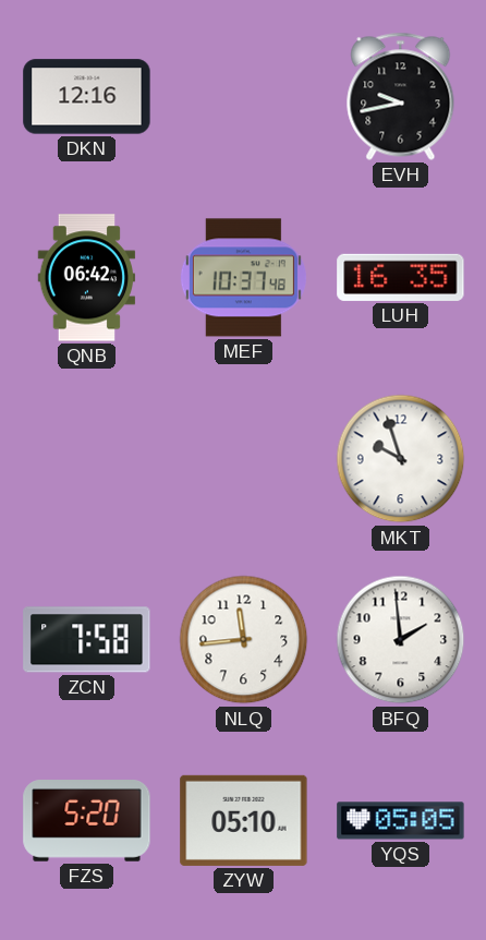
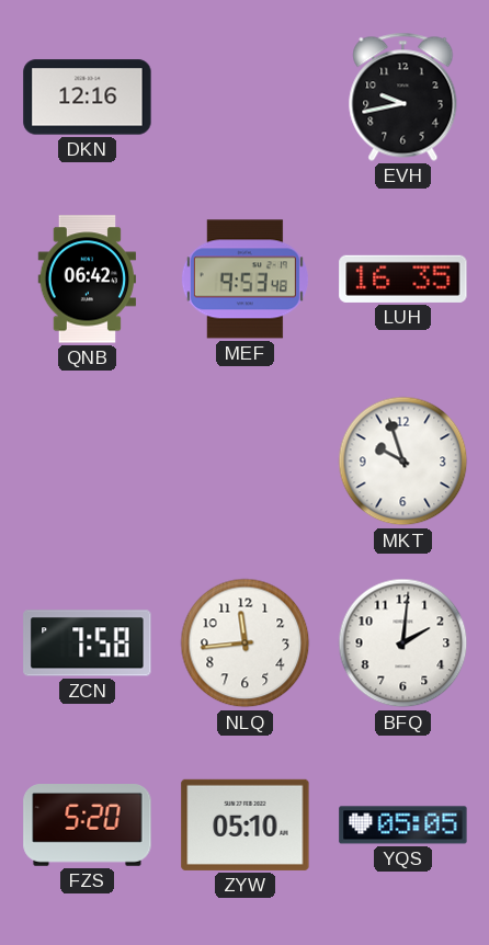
MEF: 10:37 -> 9:53
BFQ: 1:59 -> 2:01
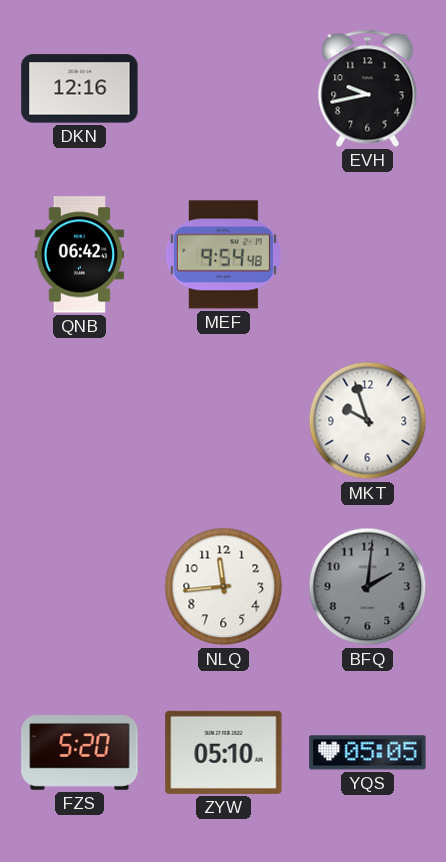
MEF: 9:53 -> 9:54
LUH: 16:35 -> none
ZCN: 7:58 -> none
BFQ dial: white -> grey
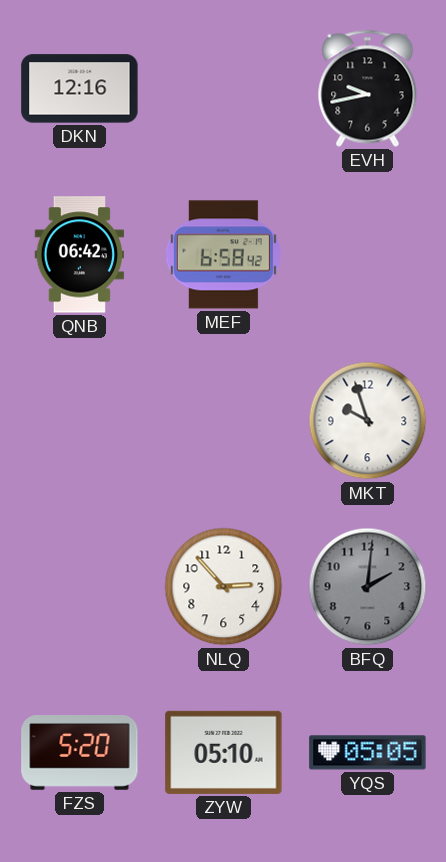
MEF: 9:54 -> 6:58
NLQ: 11:44 -> 2:53
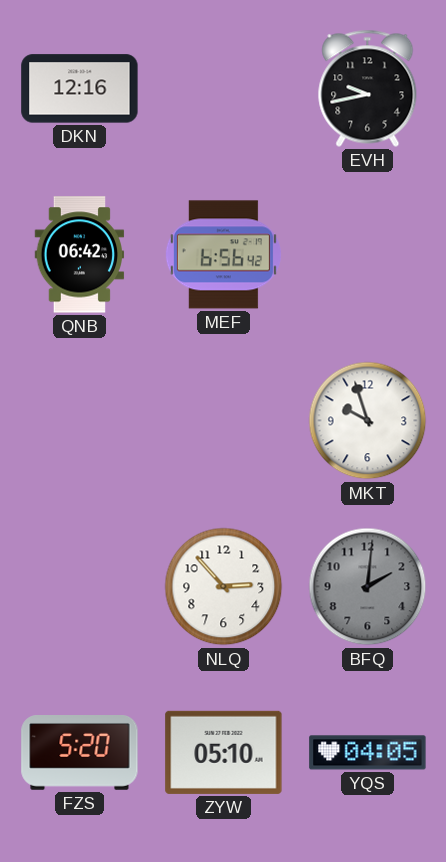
MEF: 6:58 -> 6:56
YQS: 05:05 -> 04:05
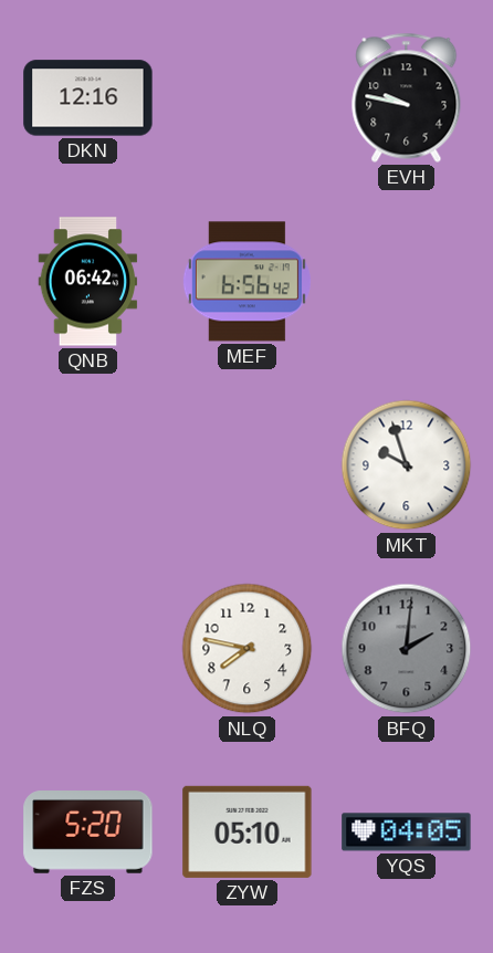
EVH: 9:43 -> 9:47
NLQ: 2:53 -> 7:47
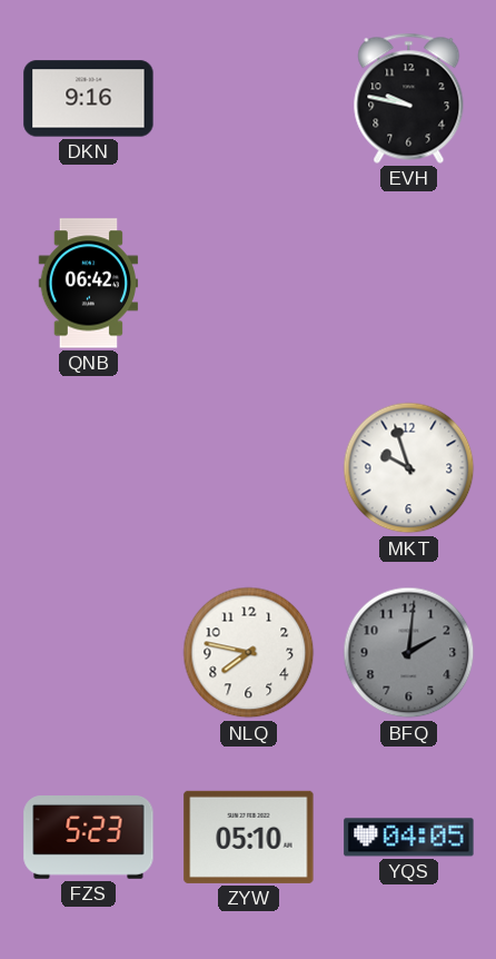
DKN: 12:16 -> 9:16
MEF: 6:56 -> none
FZS: 5:20 -> 5:23
